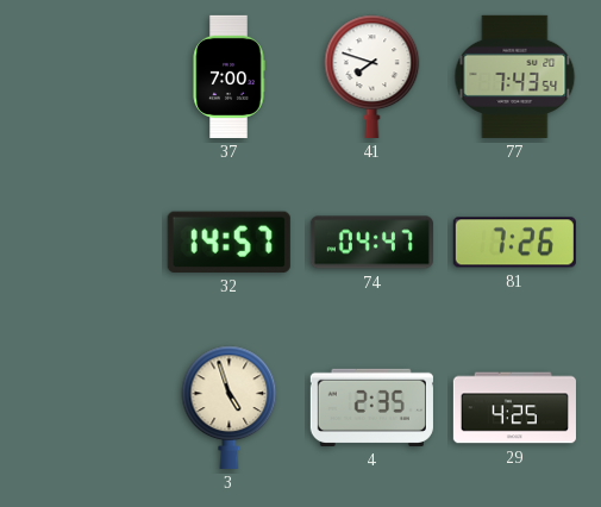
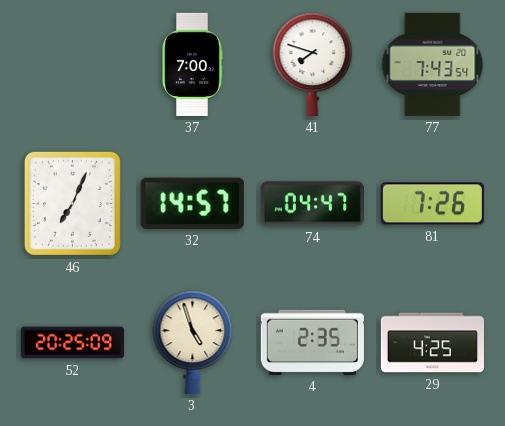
46: none -> 7:04
52: none -> 20:25
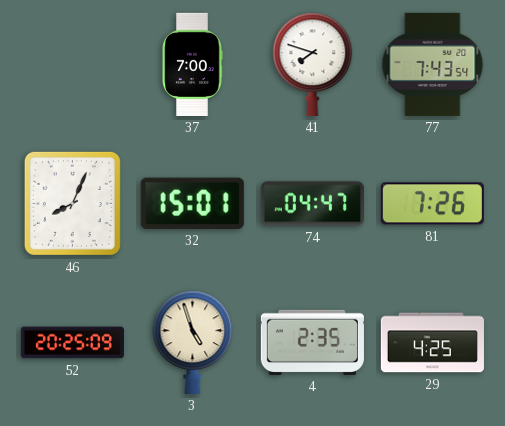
46: 7:04 -> 8:04
32: 14:57 -> 15:01
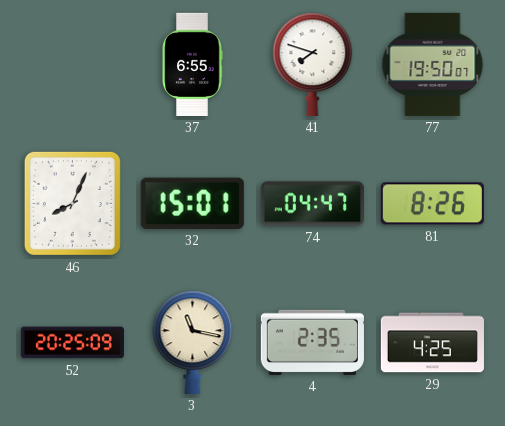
37: 7:00 -> 6:55
77: 7:43 -> 19:50
81: 7:26 -> 8:26
3: 4:57 -> 11:17
